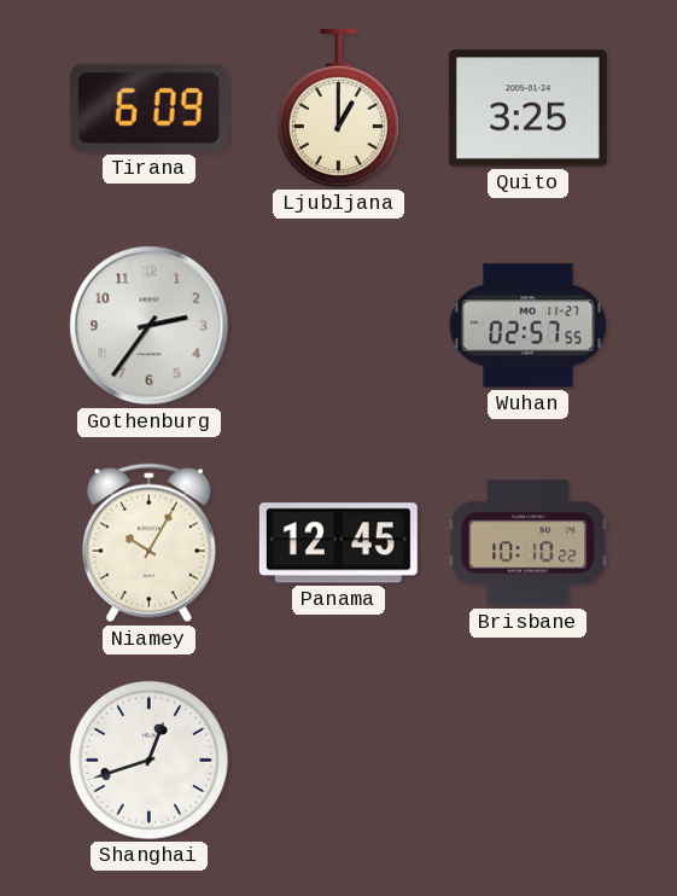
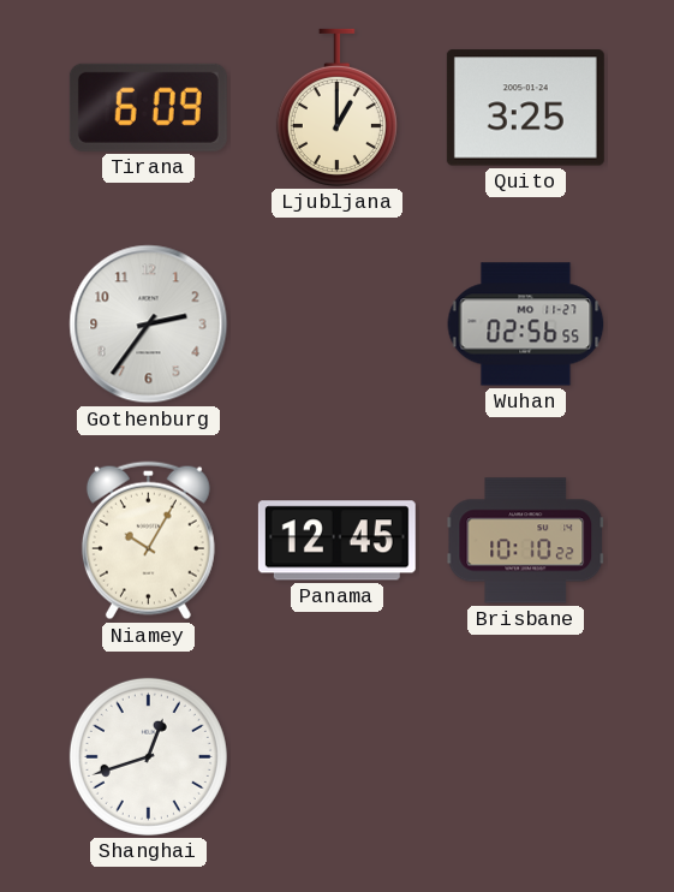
Wuhan: 02:57 -> 02:56
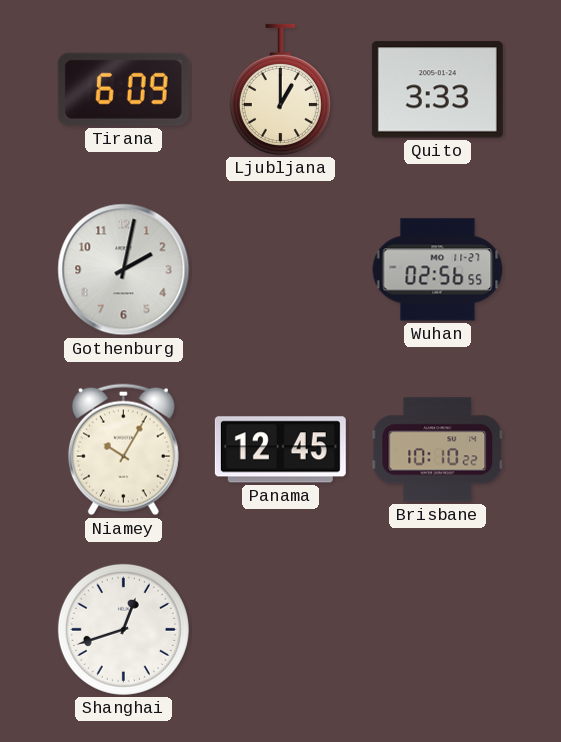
Quito: 3:25 -> 3:33
Gothenburg: 2:36 -> 2:02
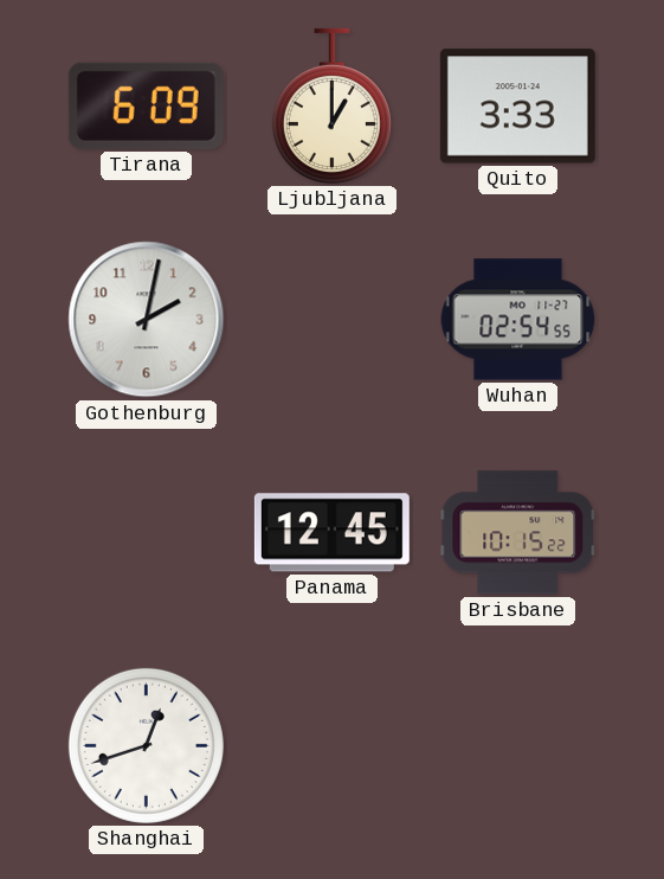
Wuhan: 02:56 -> 02:54
Niamey: 10:05 -> none
Brisbane: 10:10 -> 10:15
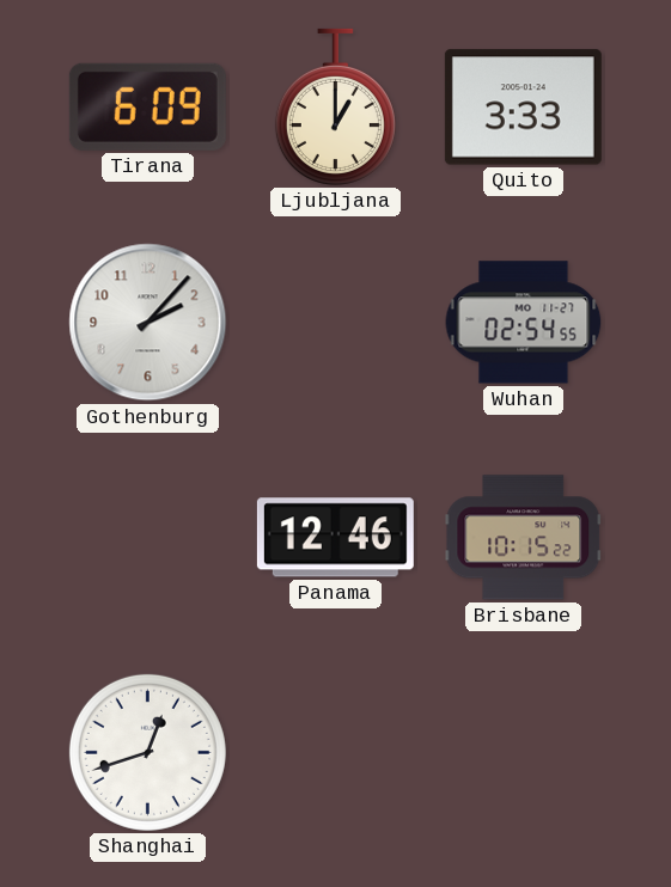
Gothenburg: 2:02 -> 2:07
Panama: 12:45 -> 12:46
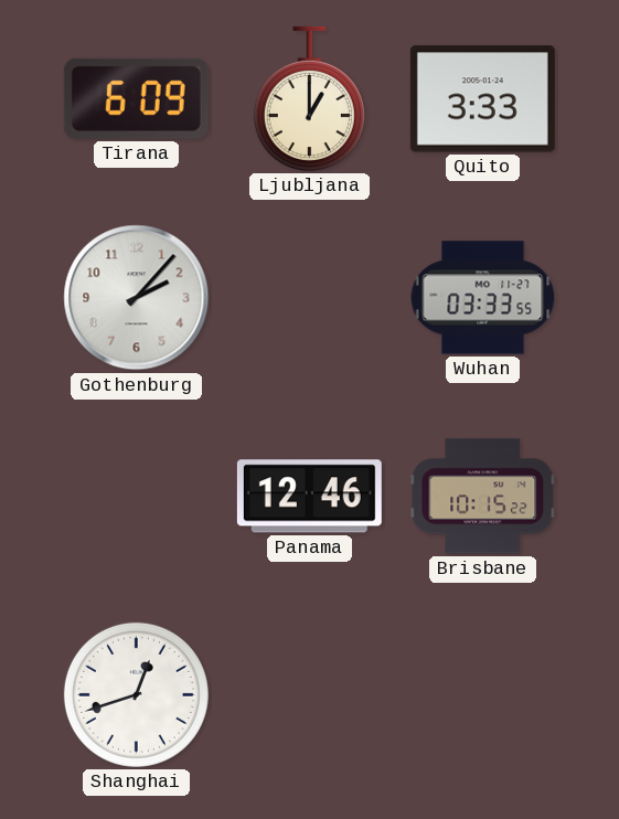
Wuhan: 02:54 -> 03:33
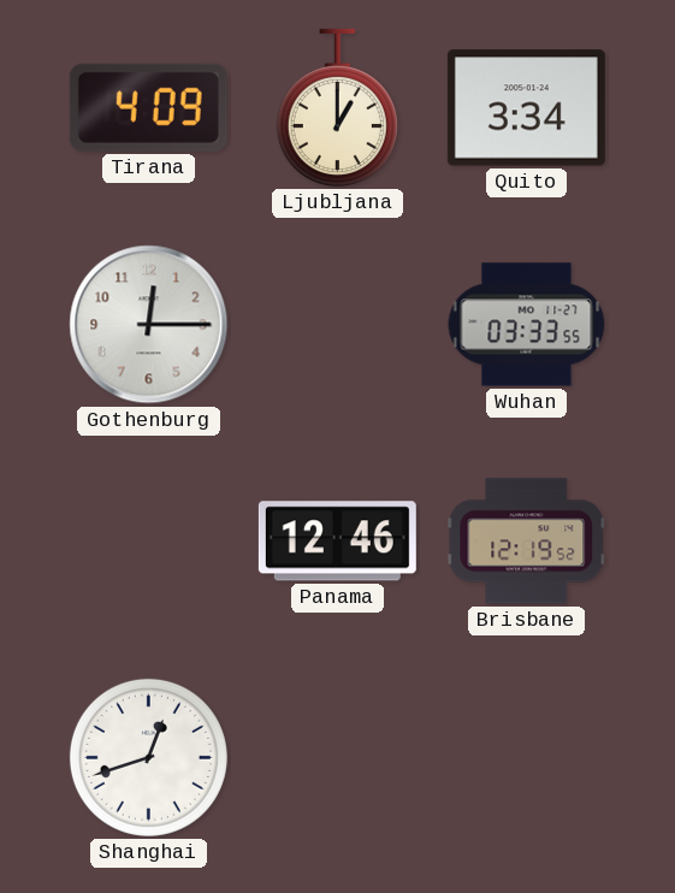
Tirana: 6:09 -> 4:09
Quito: 3:33 -> 3:34
Gothenburg: 2:07 -> 12:15
Brisbane: 10:15 -> 12:19
